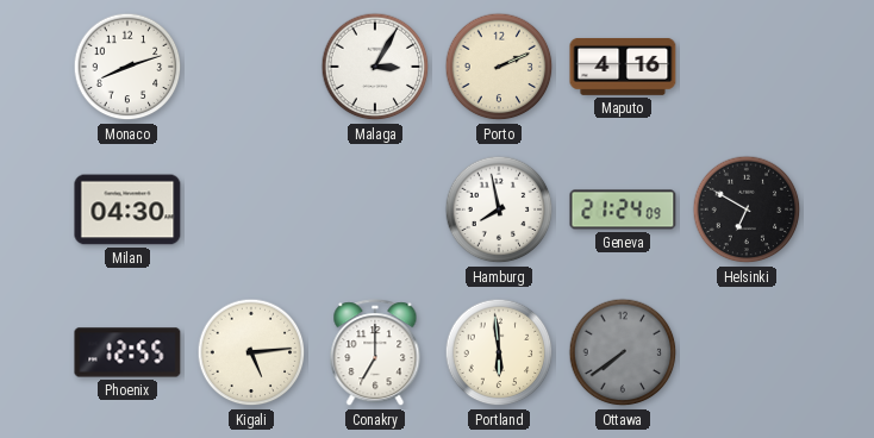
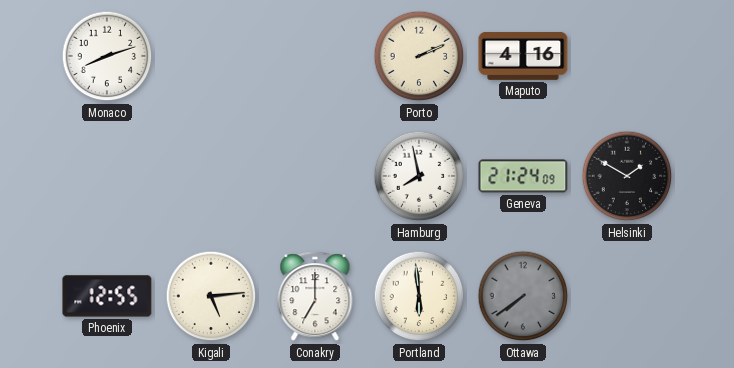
Malaga: 3:05 -> none
Milan: 04:30 -> none
Helsinki: 6:50 -> 1:50
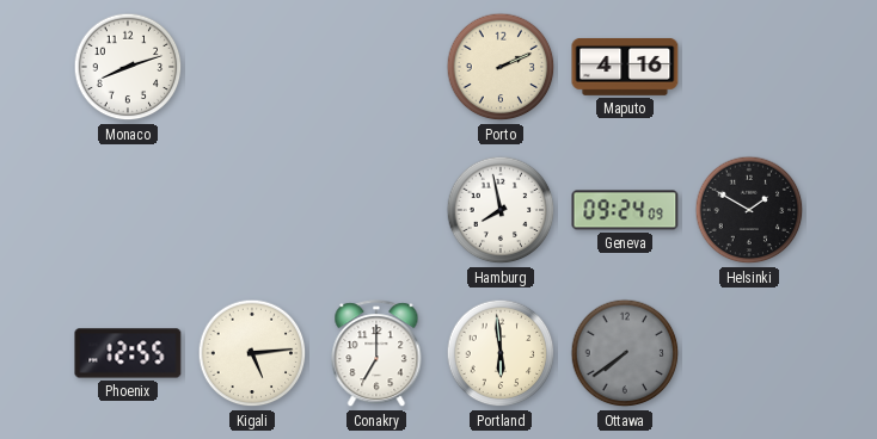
Geneva: 21:24 -> 09:24
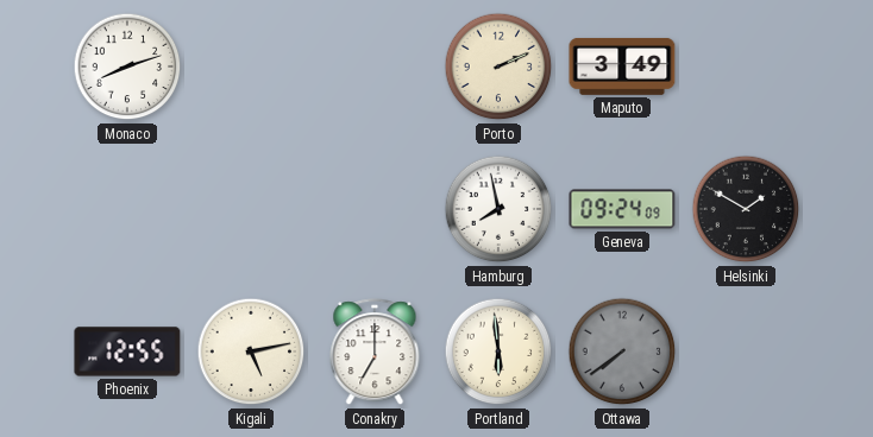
Maputo: 4:16 -> 3:49
Kigali: 5:14 -> 5:13
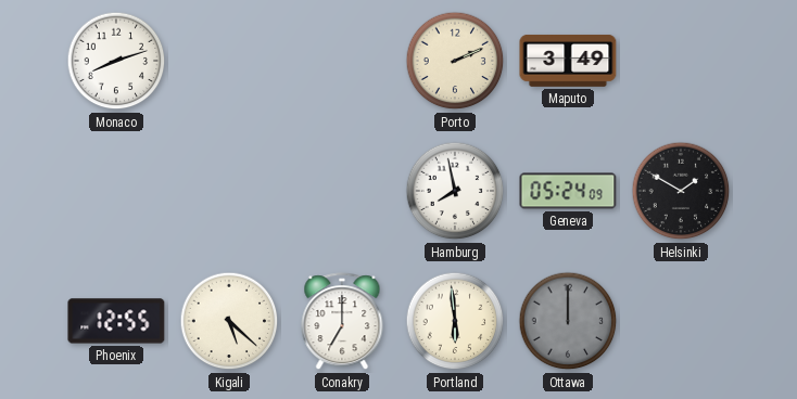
Geneva: 09:24 -> 05:24
Kigali: 5:13 -> 5:22
Ottawa: 7:39 -> 12:00
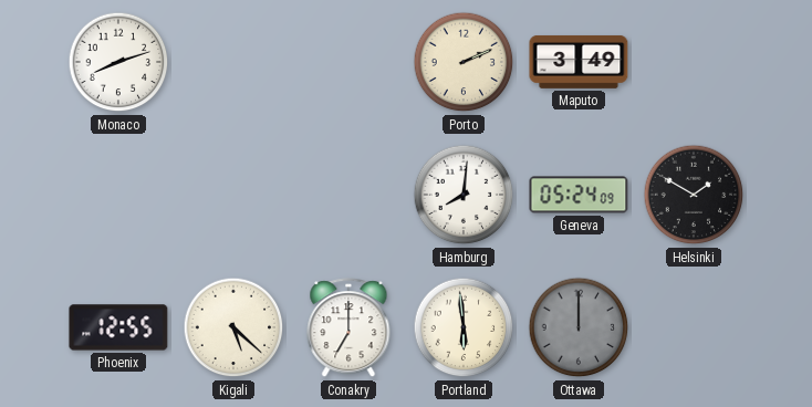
Hamburg: 7:58 -> 8:01
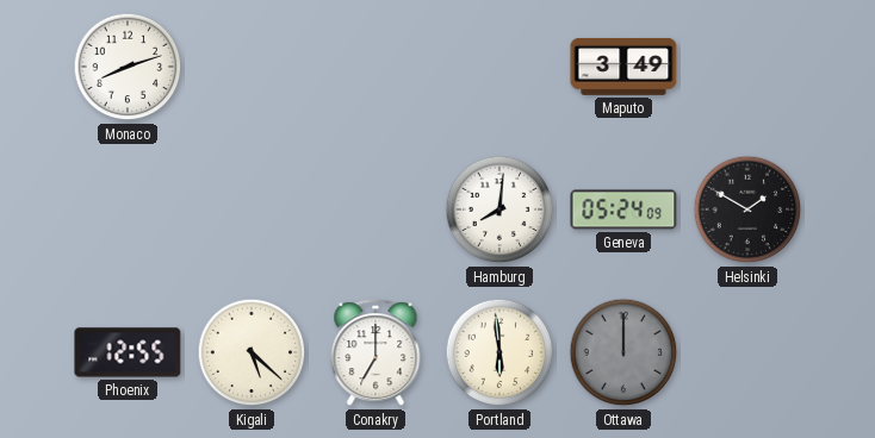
Porto: 2:11 -> none
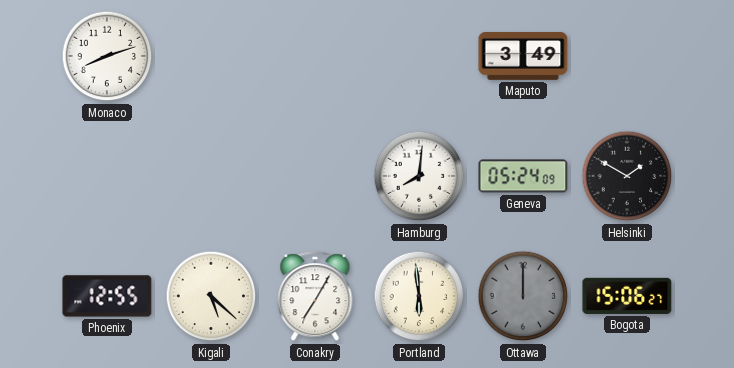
Conakry: 7:00 -> 7:05
Bogota: none -> 15:06
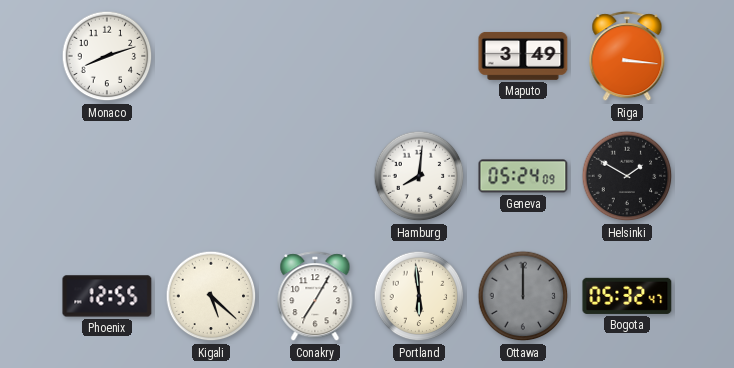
Riga: none -> 3:16
Bogota: 15:06 -> 05:32
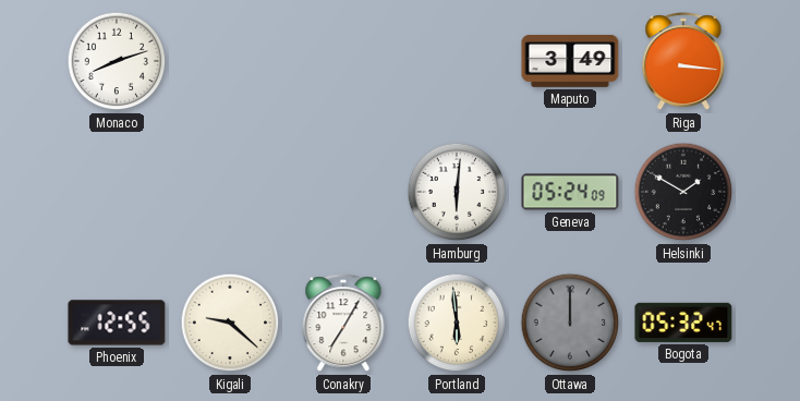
Hamburg: 8:01 -> 6:01
Kigali: 5:22 -> 9:22
